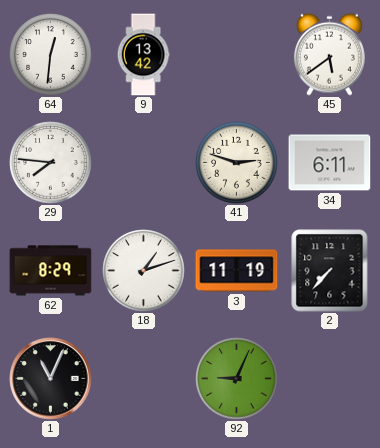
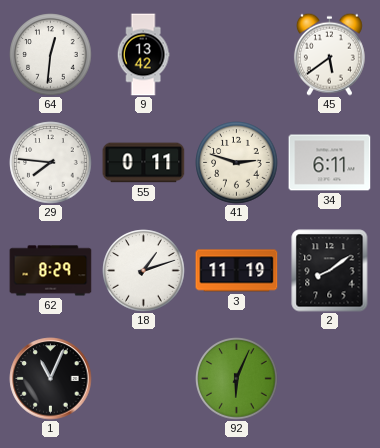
55: none -> 0:11
2: 7:37 -> 8:09
92: 9:04 -> 6:04
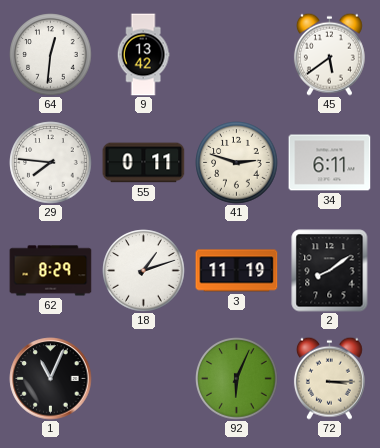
72: none -> 3:15
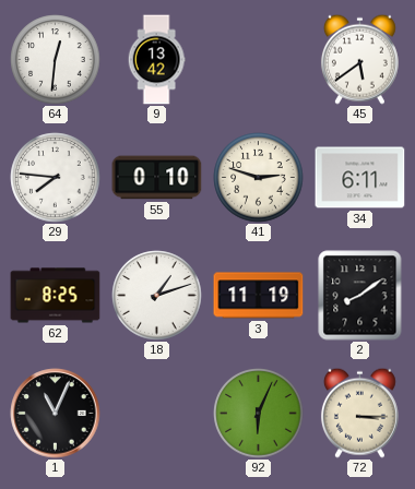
55: 0:11 -> 0:10
62: 8:29 -> 8:25
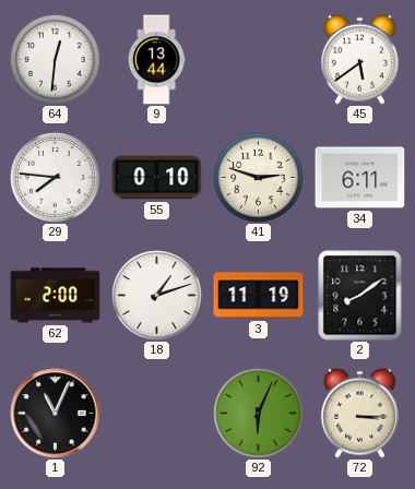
9: 13:42 -> 13:44
62: 8:25 -> 2:00
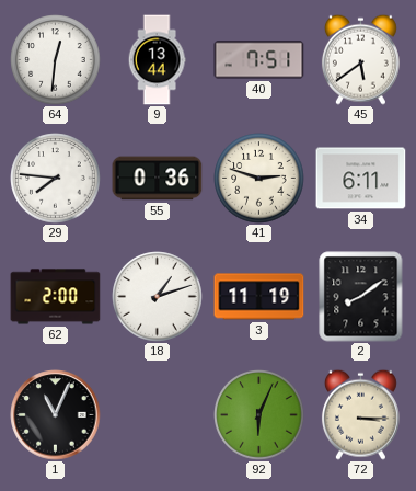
40: none -> 7:51
55: 0:10 -> 0:36
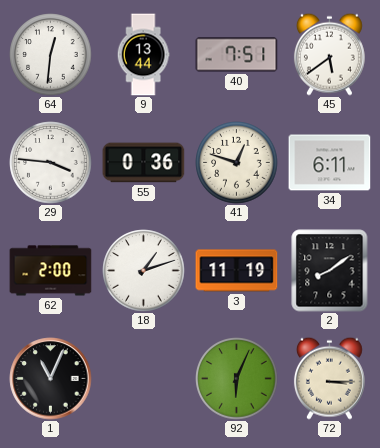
29: 7:46 -> 3:46
41: 2:48 -> 12:48
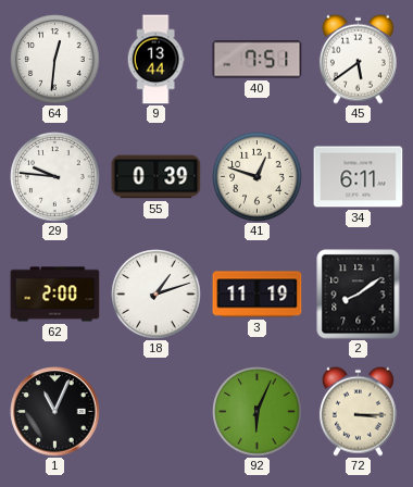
29: 3:46 -> 9:46
55: 0:36 -> 0:39
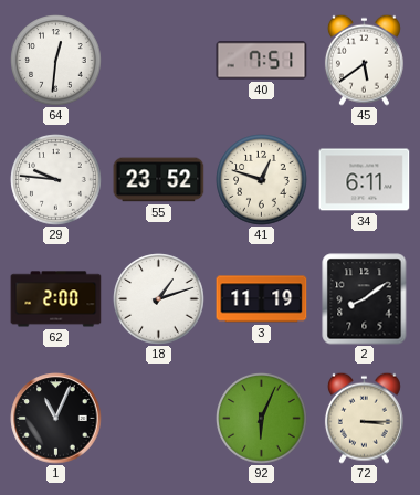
9: 13:44 -> none
55: 0:39 -> 23:52
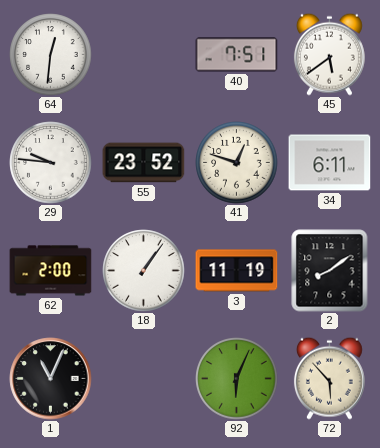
18: 1:12 -> 1:06
72: 3:15 -> 5:53
